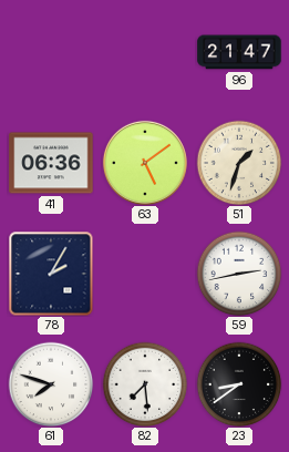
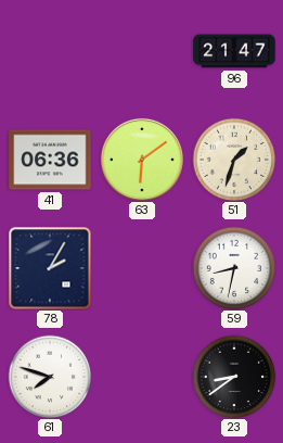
63: 5:09 -> 6:09
59: 2:43 -> 8:32
82: 7:29 -> none
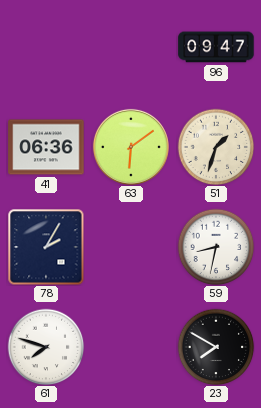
96: 21:47 -> 09:47
23: 8:39 -> 7:50
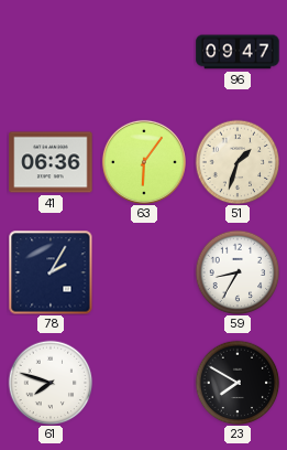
63: 6:09 -> 6:06
59: 8:32 -> 8:35
